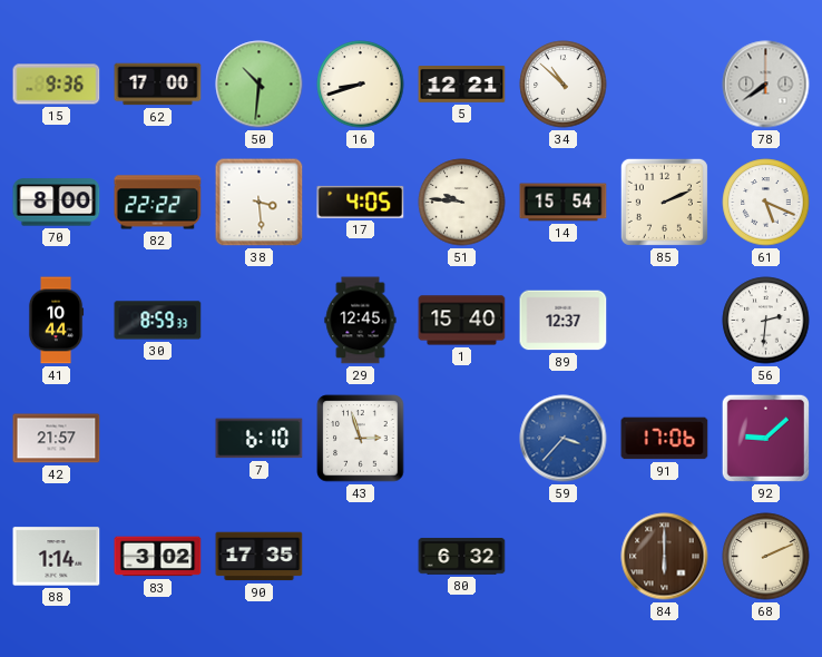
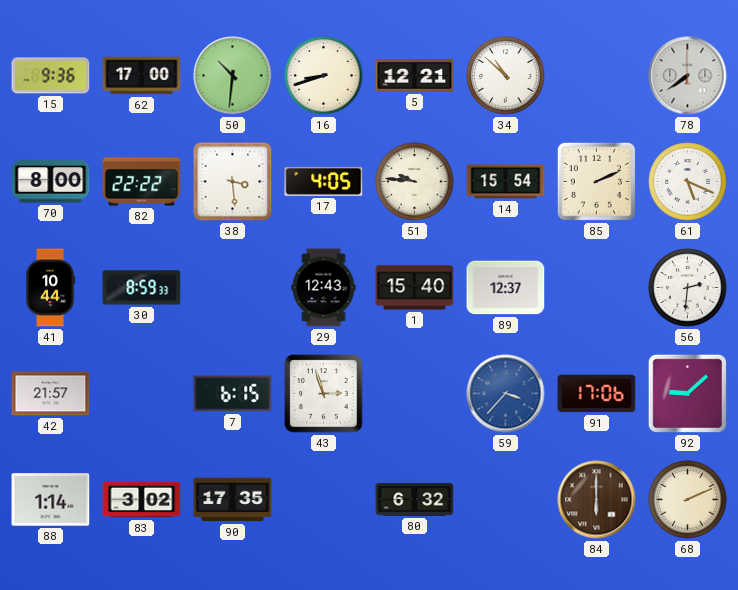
29: 12:45 -> 12:43
7: 6:10 -> 6:15
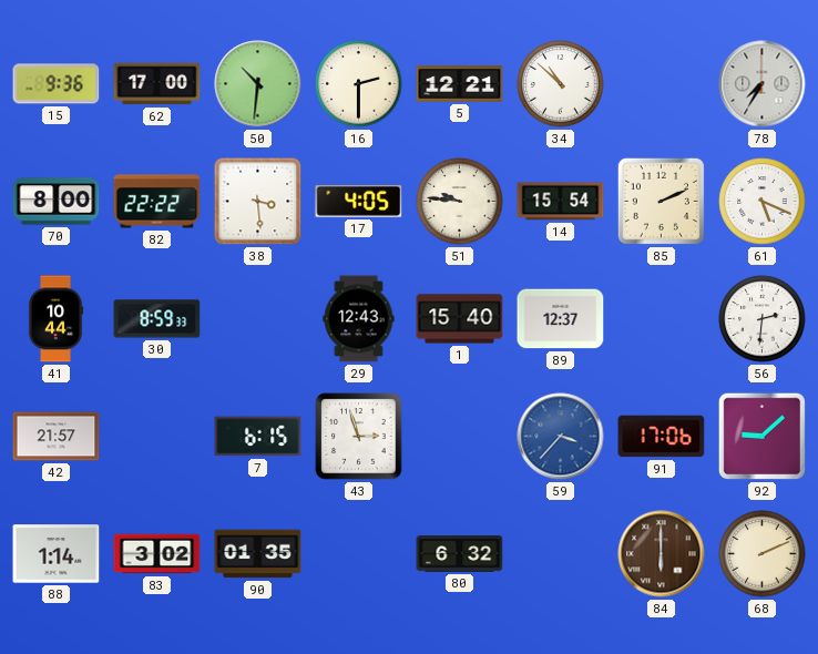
16: 8:42 -> 2:30
78: 7:39 -> 7:35
90: 17:35 -> 01:35
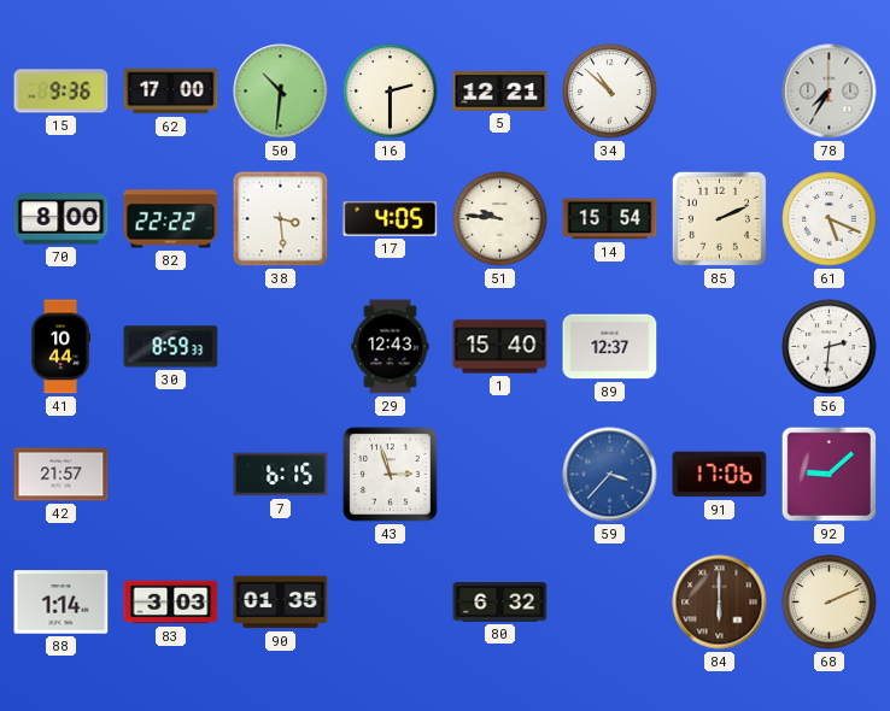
83: 3:02 -> 3:03
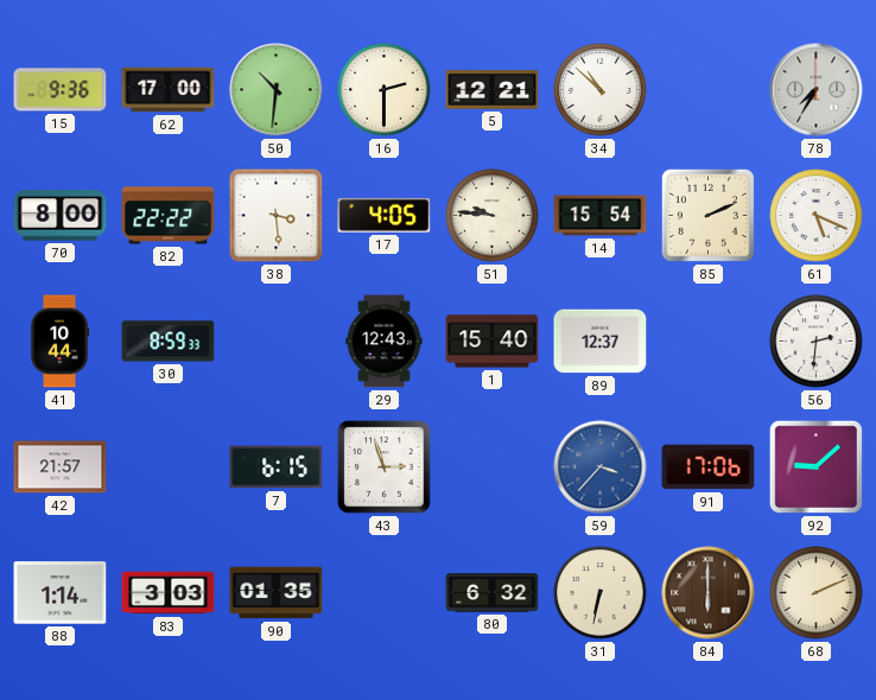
31: none -> 6:32
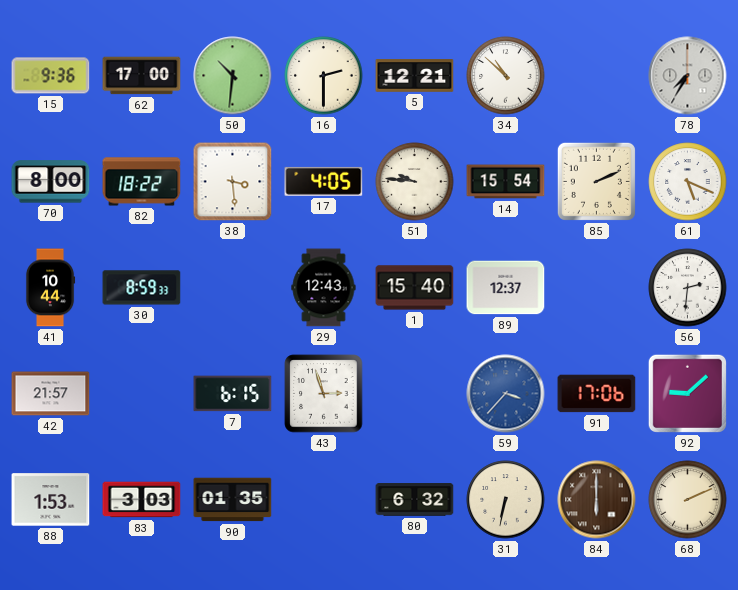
82: 22:22 -> 18:22
88: 1:14 -> 1:53
